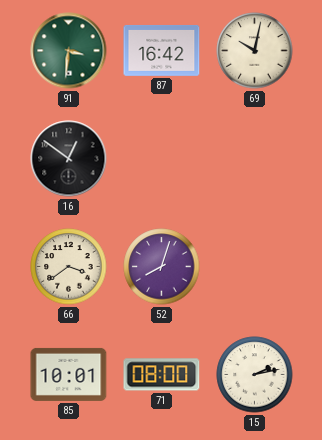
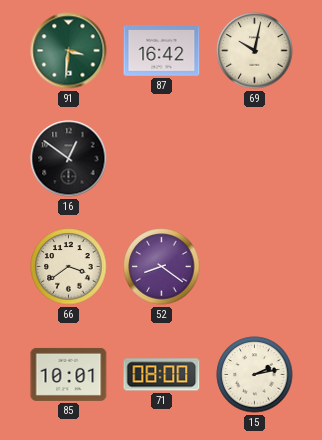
52: 8:03 -> 8:21
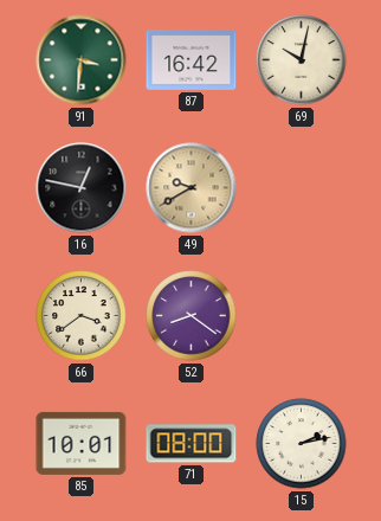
16: 12:51 -> 12:47
49: none -> 9:40
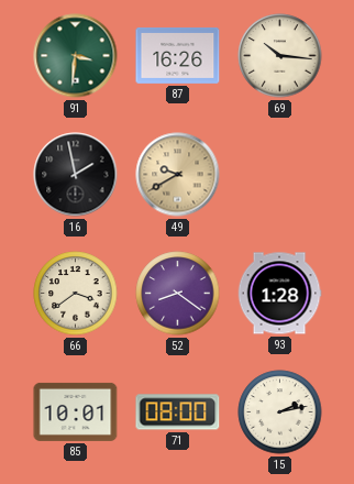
87: 16:42 -> 16:26
69: 10:02 -> 10:16
16: 12:47 -> 1:58
93: none -> 1:28
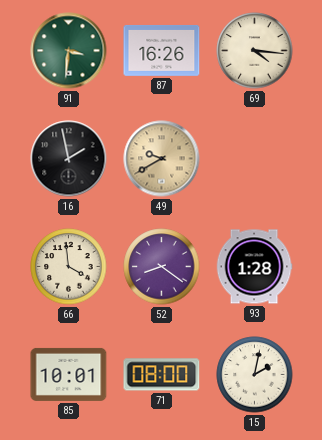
69: 10:16 -> 4:16
66: 3:39 -> 3:59
15: 2:13 -> 2:02
